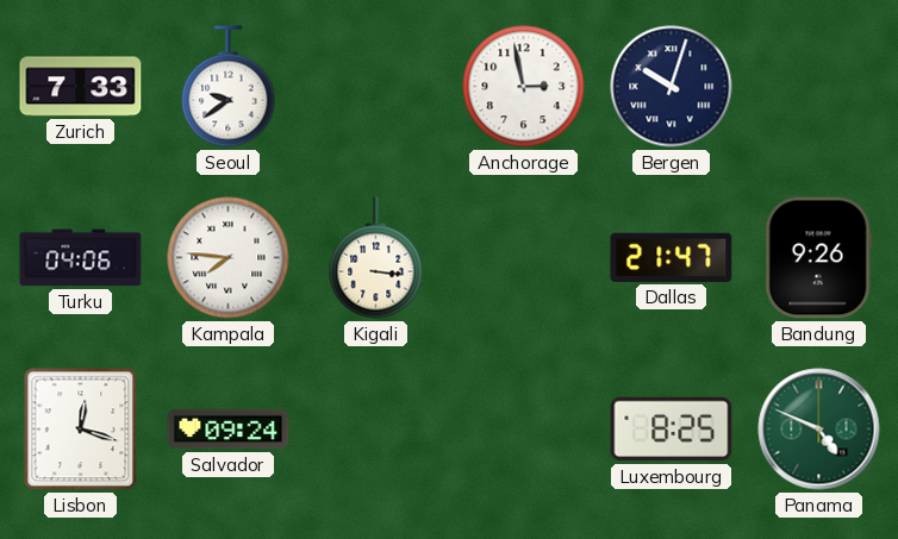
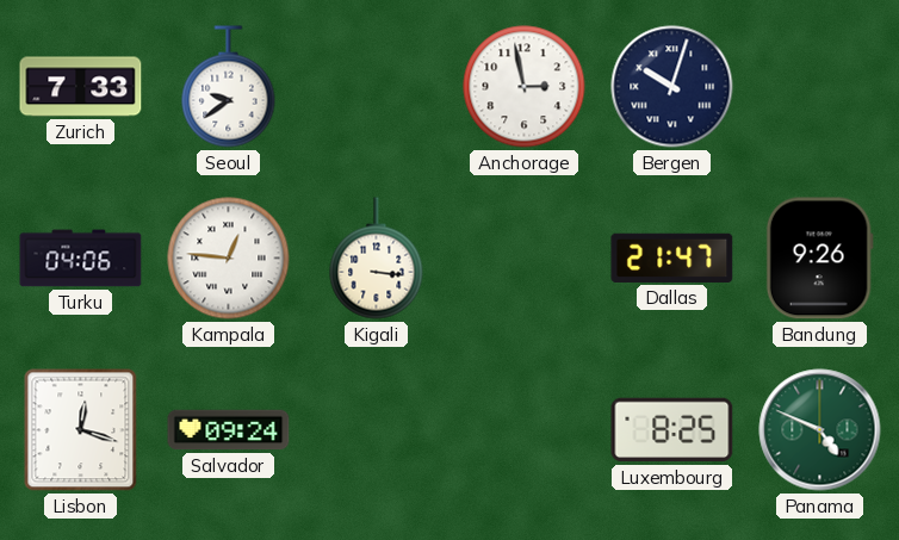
Kampala: 7:46 -> 12:46
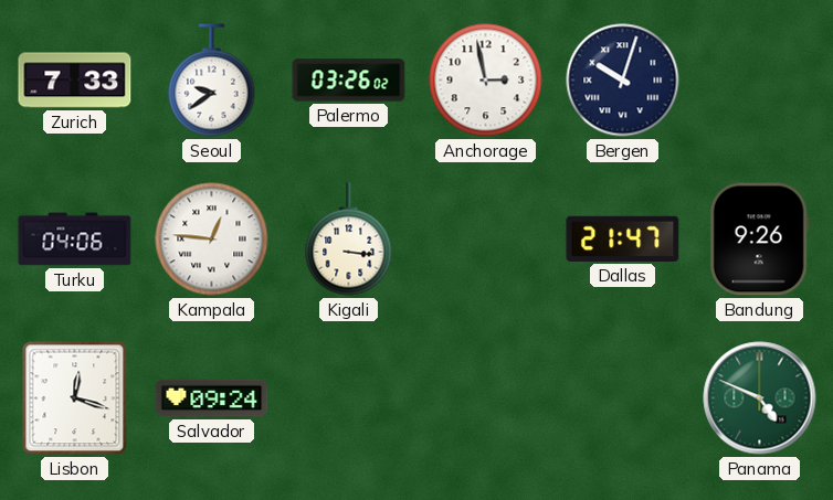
Palermo: none -> 03:26
Luxembourg: 8:25 -> none
